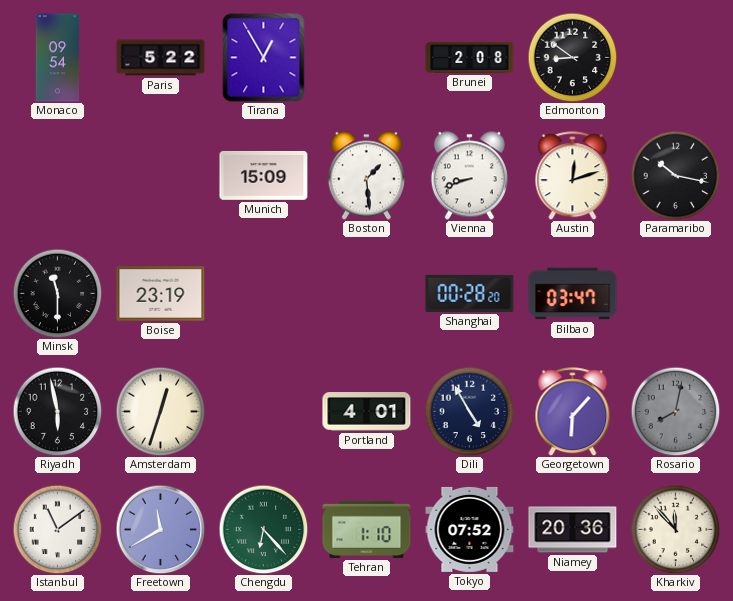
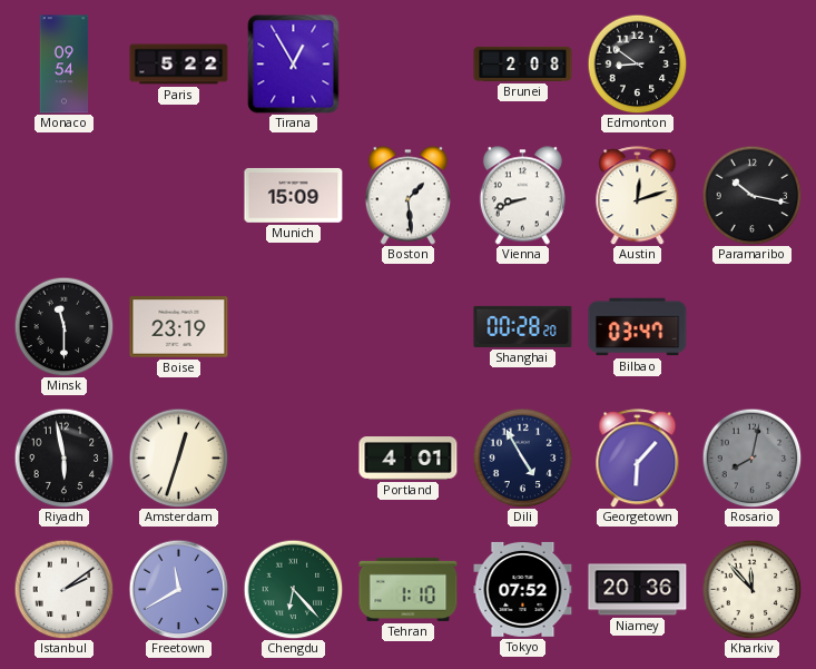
Istanbul: 11:09 -> 2:09
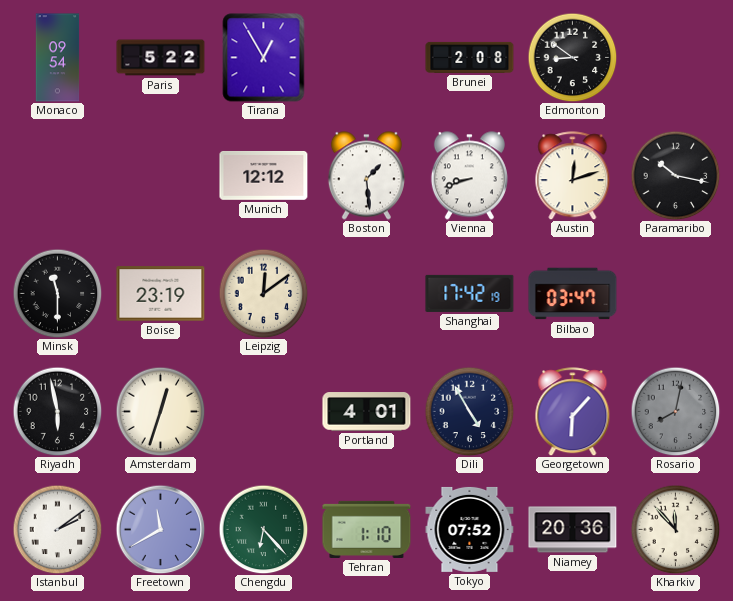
Munich: 15:09 -> 12:12
Leipzig: none -> 12:09
Shanghai: 00:28 -> 17:42
